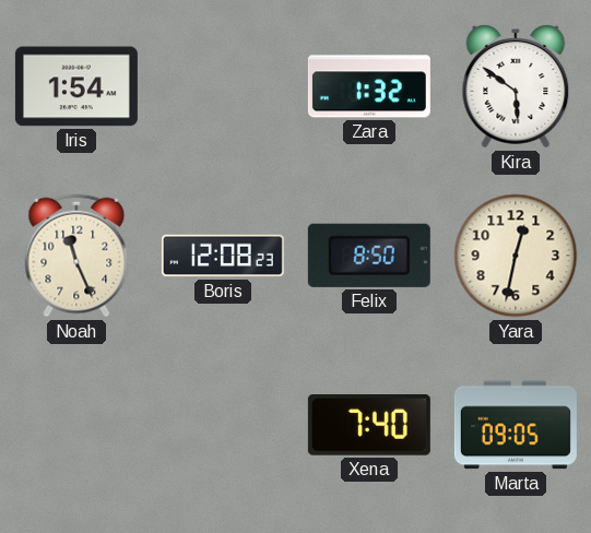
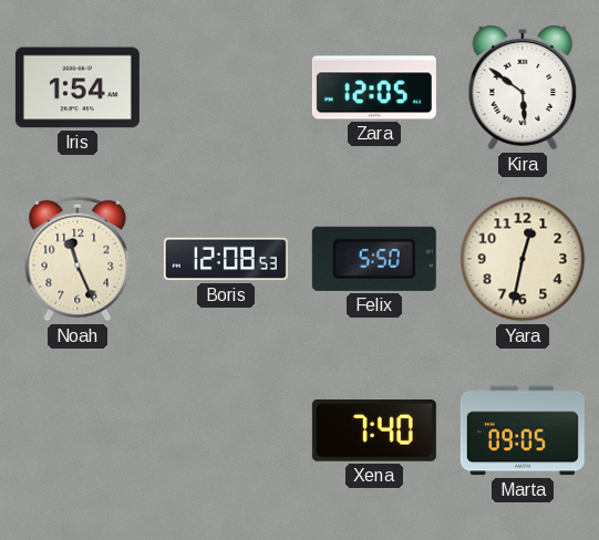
Zara: 1:32 -> 12:05
Boris: 12:08:23 -> 12:08:53
Felix: 8:50 -> 5:50
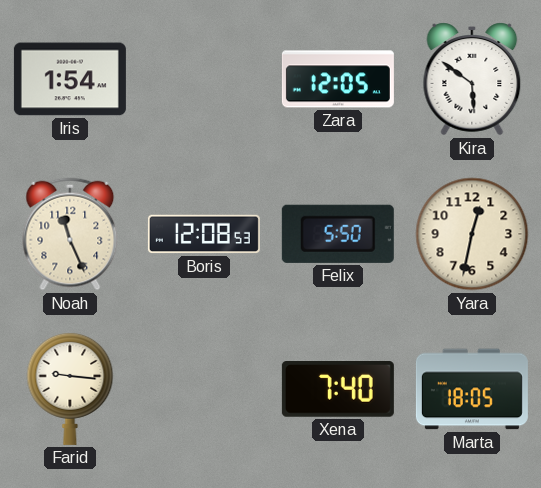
Farid: none -> 9:16
Marta: 09:05 -> 18:05
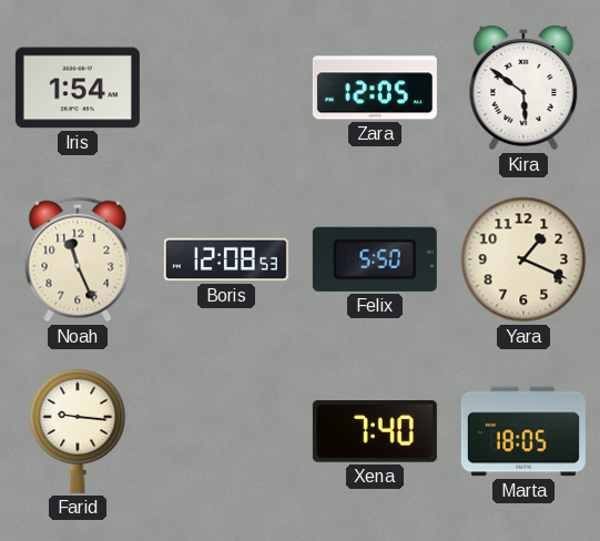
Yara: 12:32 -> 1:19
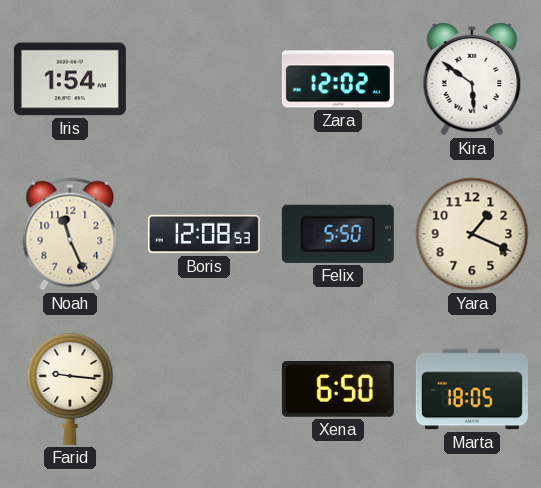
Zara: 12:05 -> 12:02
Xena: 7:40 -> 6:50
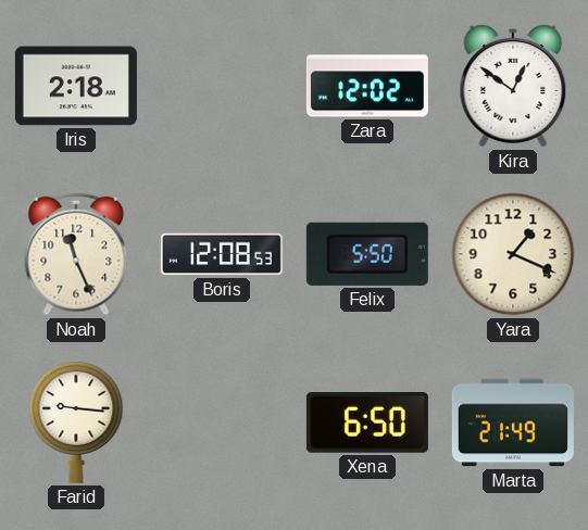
Iris: 1:54 -> 2:18
Kira: 5:51 -> 12:51
Marta: 18:05 -> 21:49
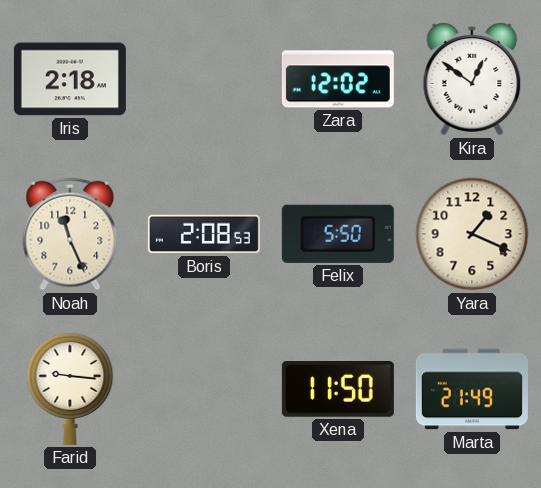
Boris: 12:08 -> 2:08
Xena: 6:50 -> 11:50
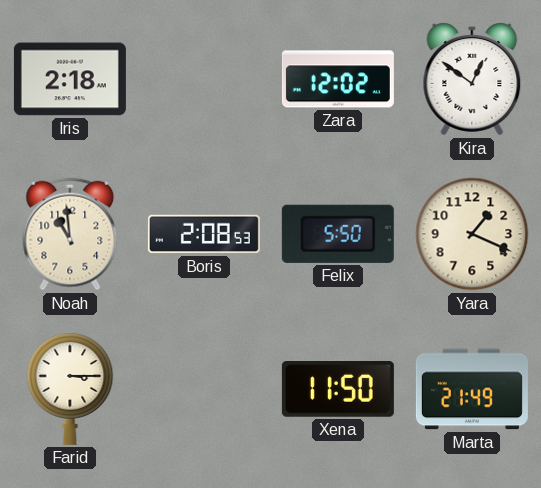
Noah: 11:26 -> 10:59
Farid: 9:16 -> 3:15
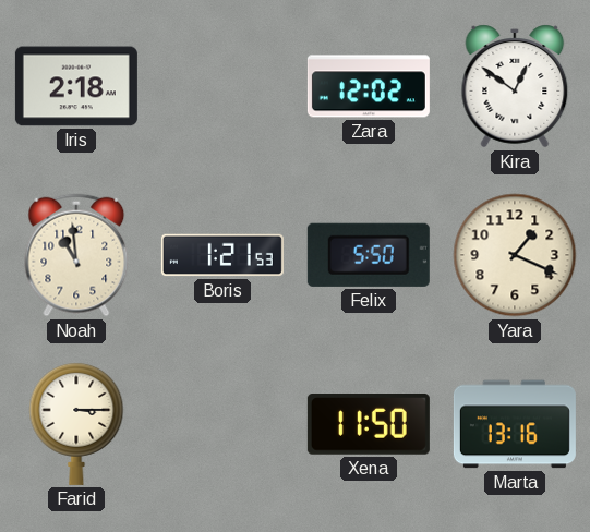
Boris: 2:08 -> 1:21
Marta: 21:49 -> 13:16
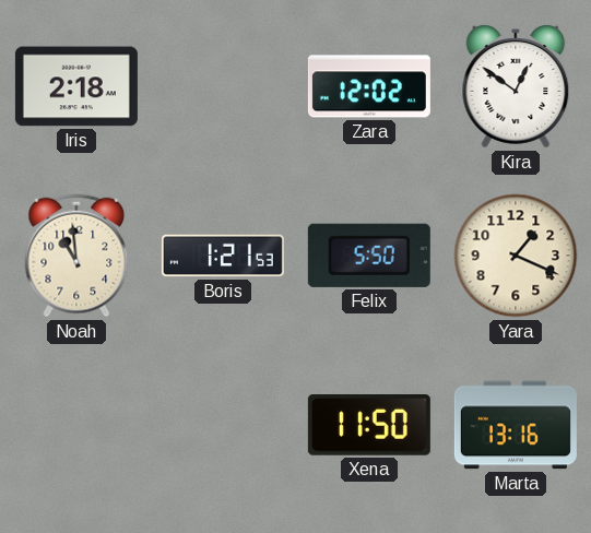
Farid: 3:15 -> none
